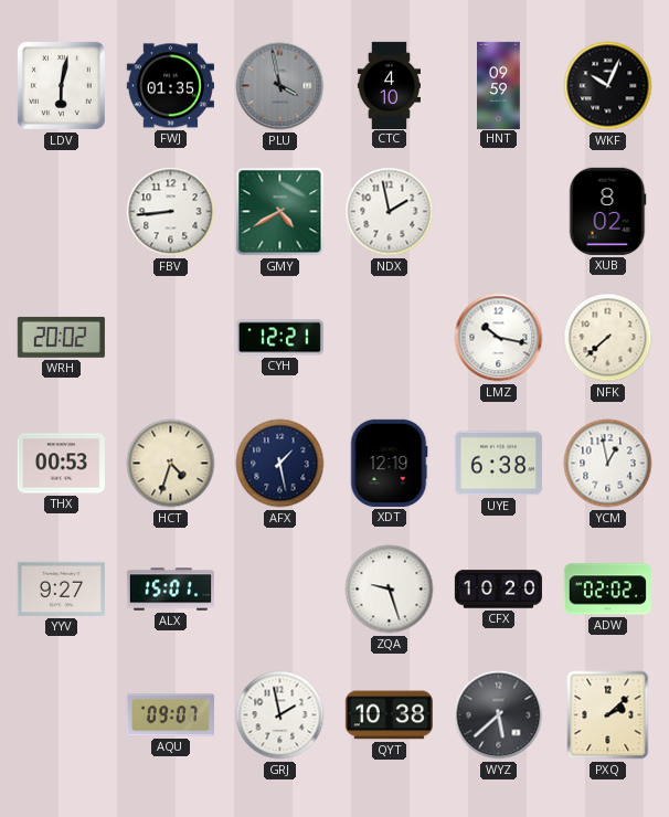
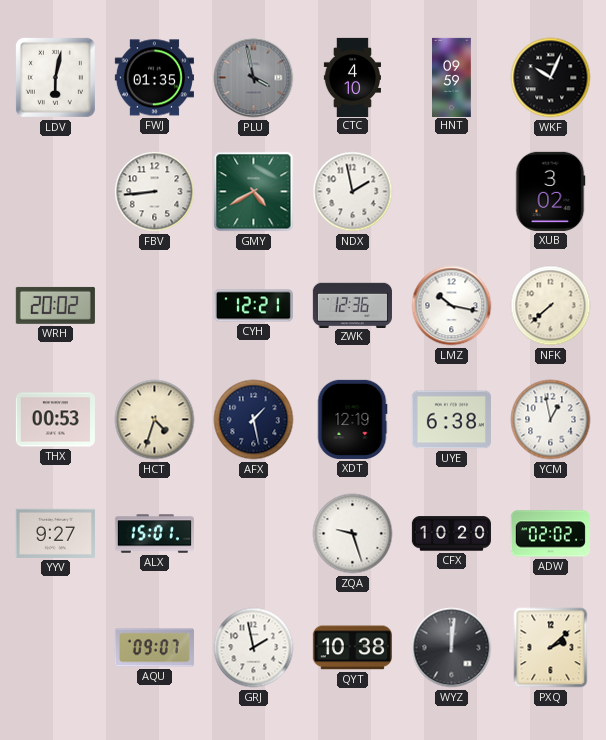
XUB: 8:02 -> 3:02
ZWK: none -> 12:36
WYZ: 5:38 -> 12:01
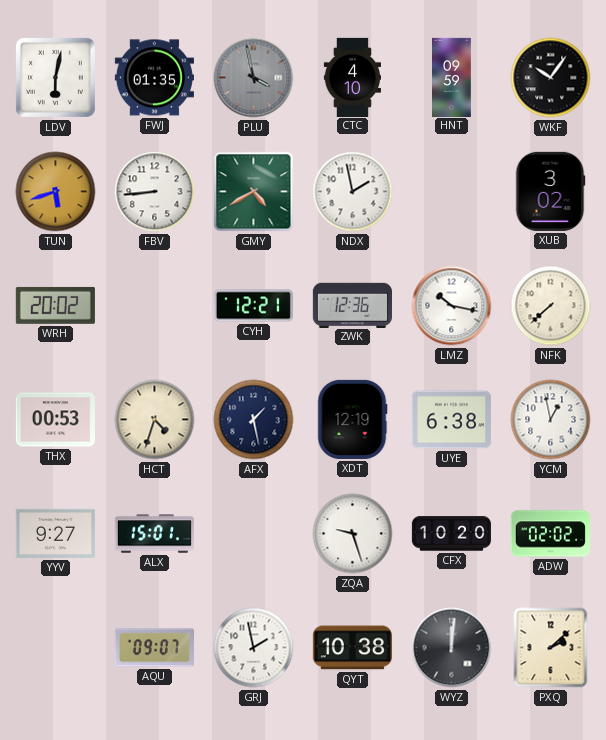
WKF: 10:04 -> 10:06
TUN: none -> 5:42
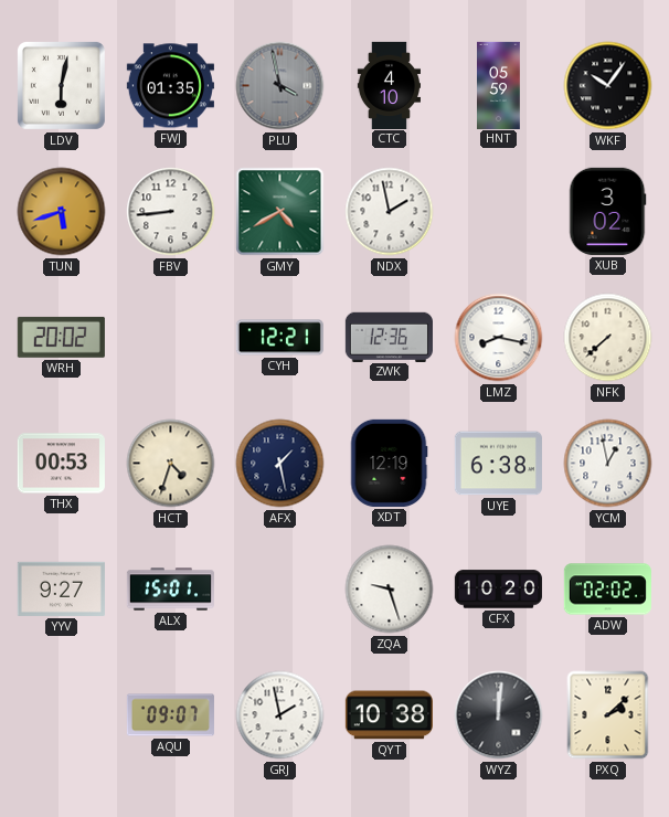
HNT: 09:59 -> 05:59
LMZ: 10:17 -> 8:17
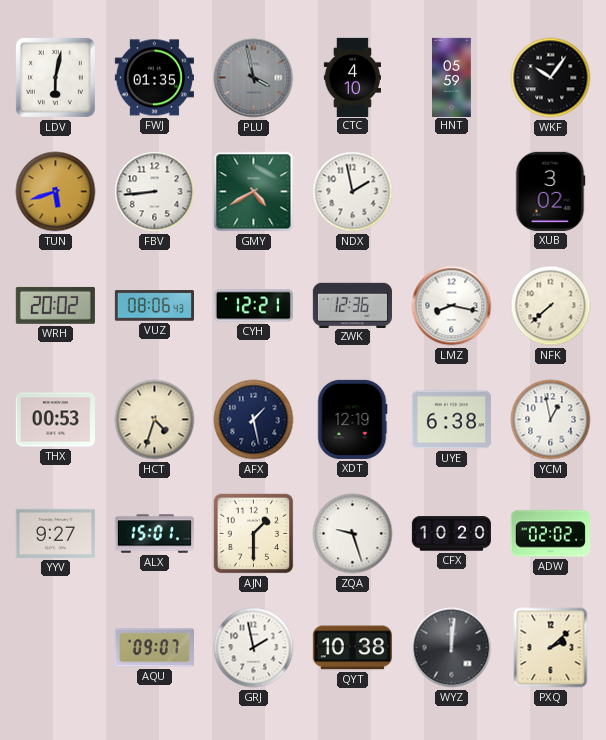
VUZ: none -> 08:06
AJN: none -> 1:30
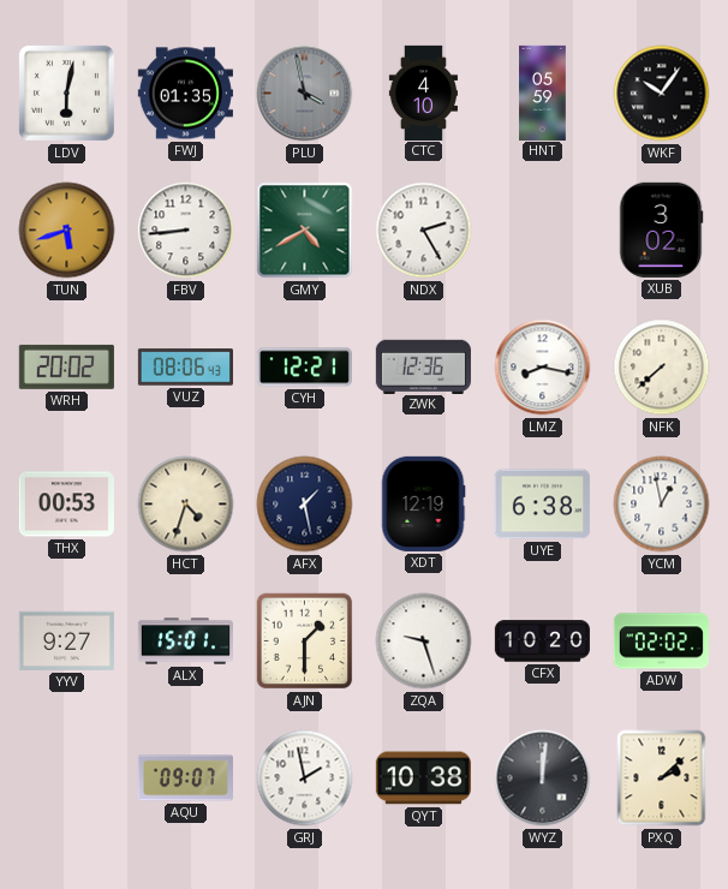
NDX: 1:58 -> 2:25
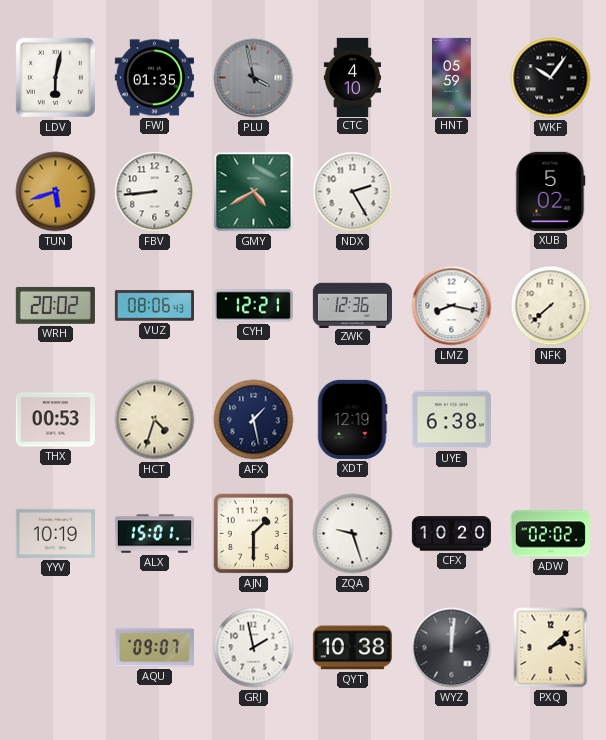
XUB: 3:02 -> 5:02
YCM: 12:58 -> none
YYV: 9:27 -> 10:19
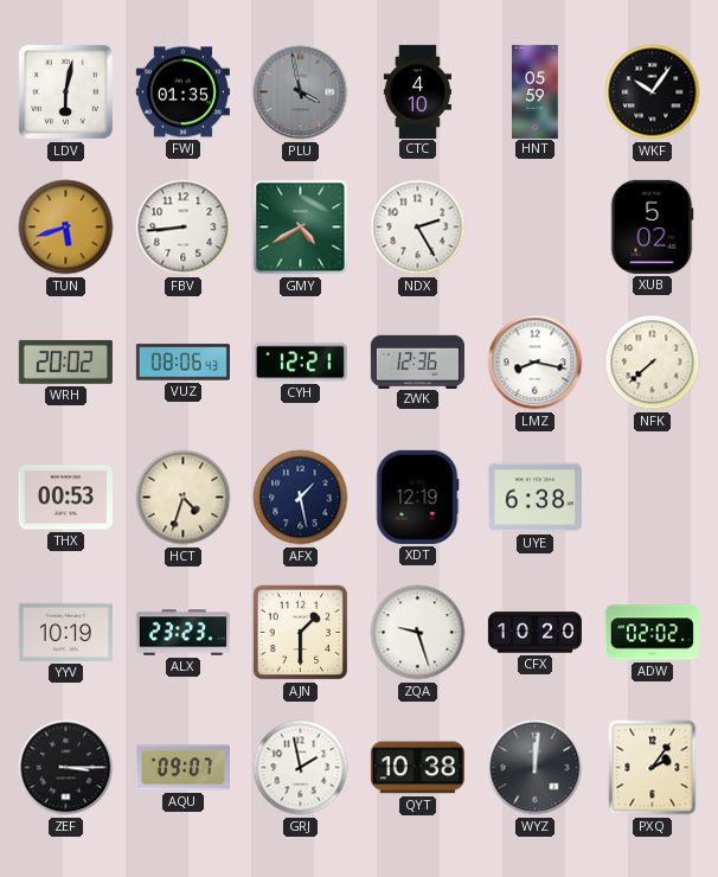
ALX: 15:01 -> 23:23
ZEF: none -> 3:15
PXQ: 2:08 -> 2:06
